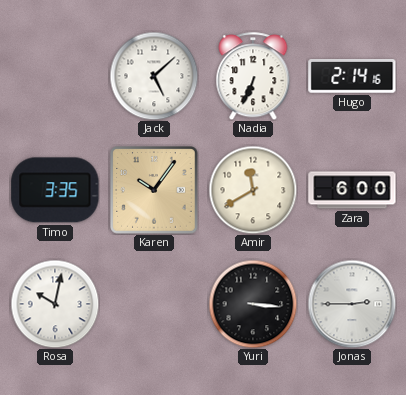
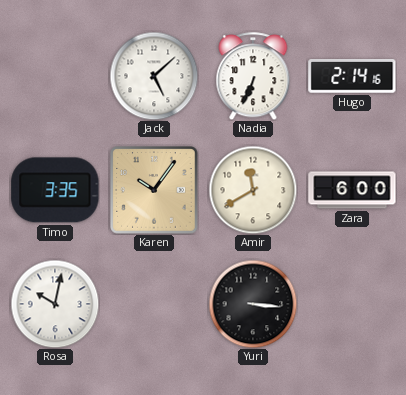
Jonas: 2:45 -> none
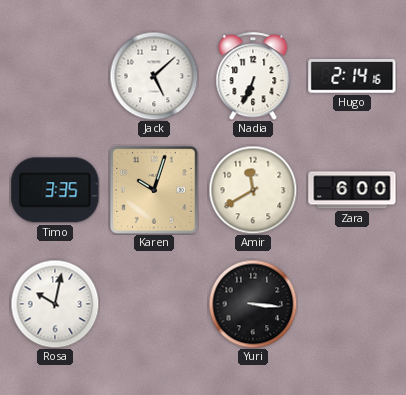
Karen: 10:06 -> 10:03
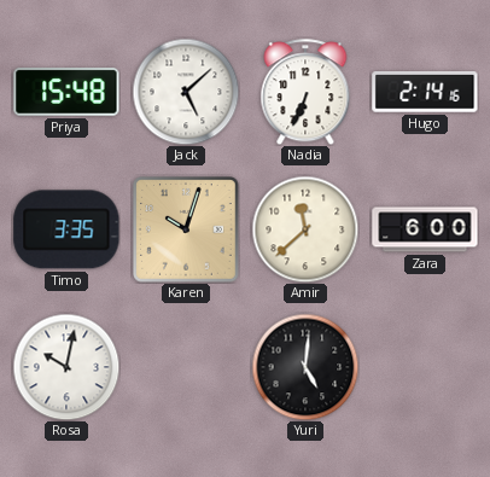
Priya: none -> 15:48
Amir: 11:40 -> 11:38
Yuri: 3:16 -> 5:01
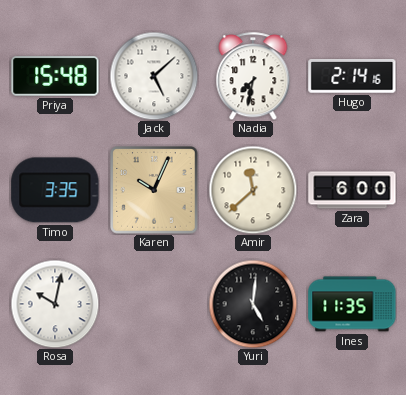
Nadia: 6:34 -> 7:32
Karen: 10:03 -> 10:04
Ines: none -> 11:35
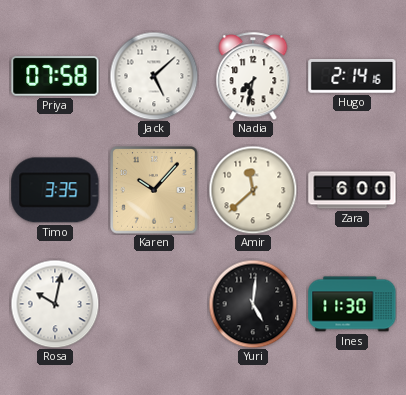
Priya: 15:48 -> 07:58
Karen: 10:04 -> 10:07
Ines: 11:35 -> 11:30
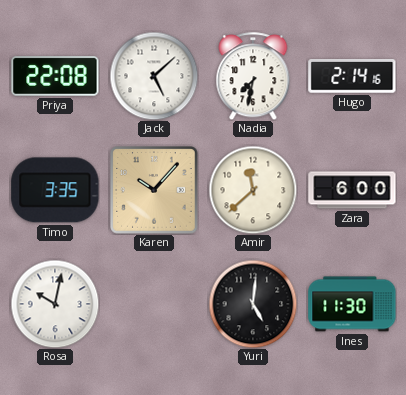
Priya: 07:58 -> 22:08
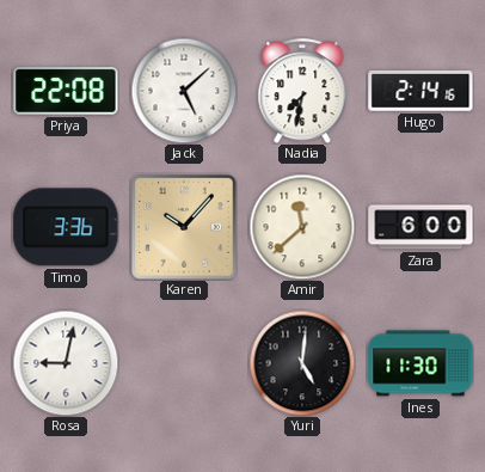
Timo: 3:35 -> 3:36
Rosa: 10:02 -> 9:02
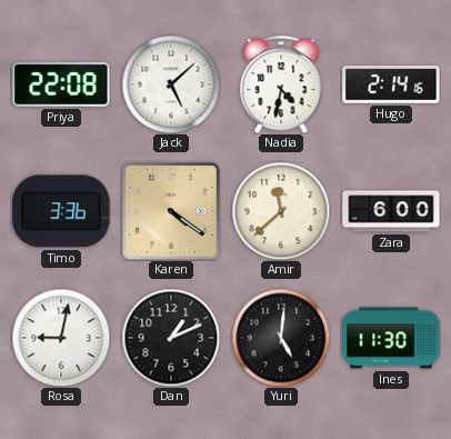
Nadia: 7:32 -> 4:32
Karen: 10:07 -> 4:21
Dan: none -> 1:11
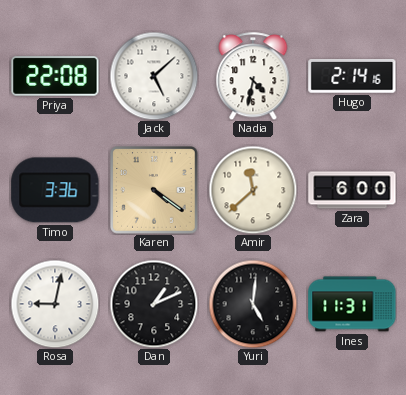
Ines: 11:30 -> 11:31
